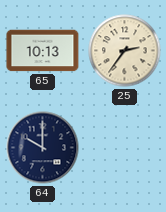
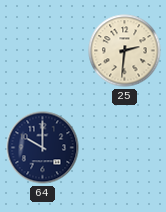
65: 10:13 -> none
25: 2:36 -> 2:31
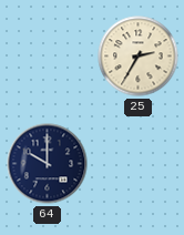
25: 2:31 -> 2:35
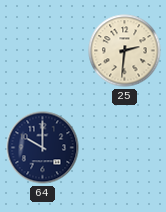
25: 2:35 -> 2:31
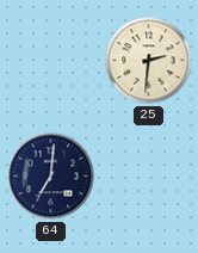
64: 10:00 -> 7:01
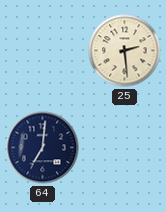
25: 2:31 -> 2:29
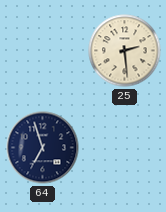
64: 7:01 -> 6:57
